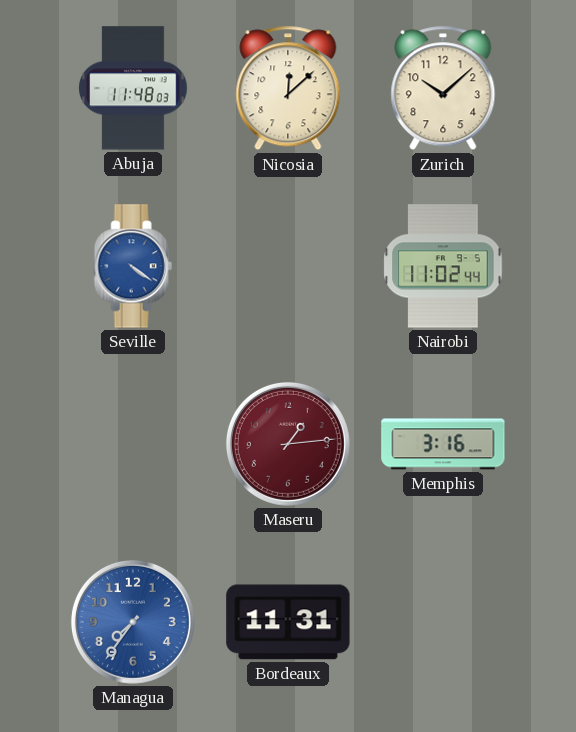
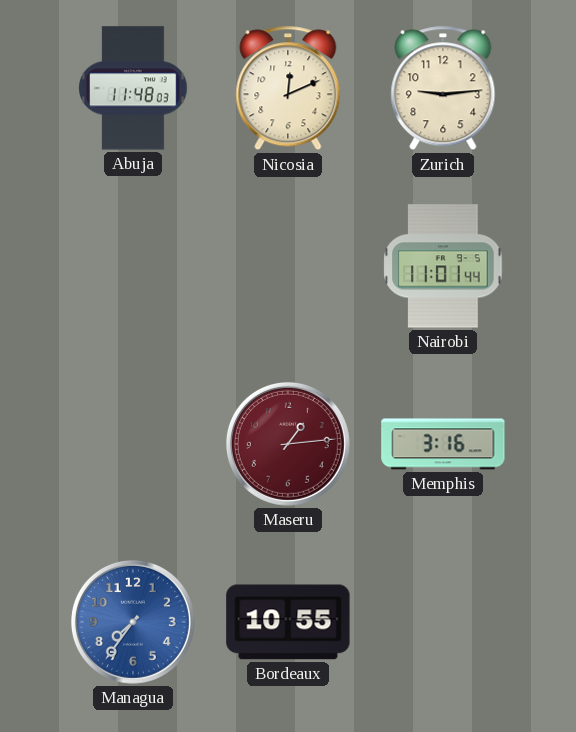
Nicosia: 12:08 -> 12:11
Zurich: 10:08 -> 9:14
Seville: 4:21 -> none
Nairobi: 11:02 -> 11:01
Bordeaux: 11:31 -> 10:55
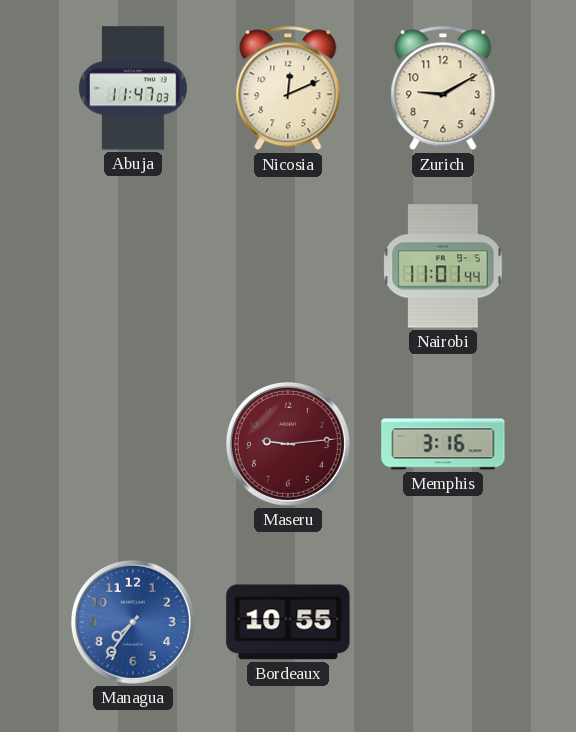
Abuja: 11:48 -> 11:47
Zurich: 9:14 -> 9:10
Maseru: 1:14 -> 9:14
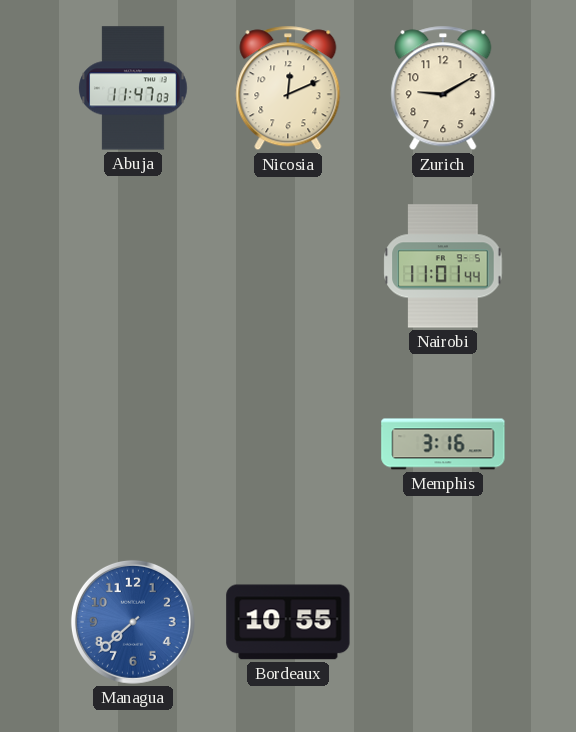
Maseru: 9:14 -> none
Managua: 7:36 -> 7:38
